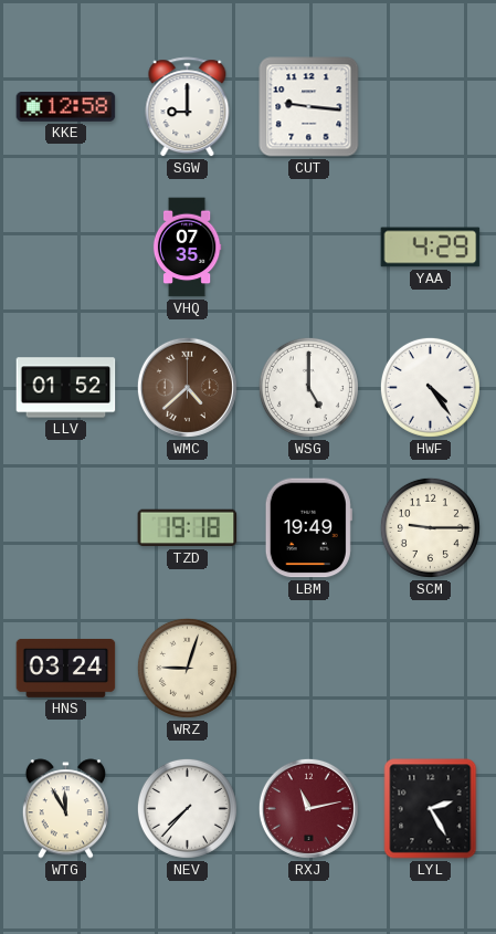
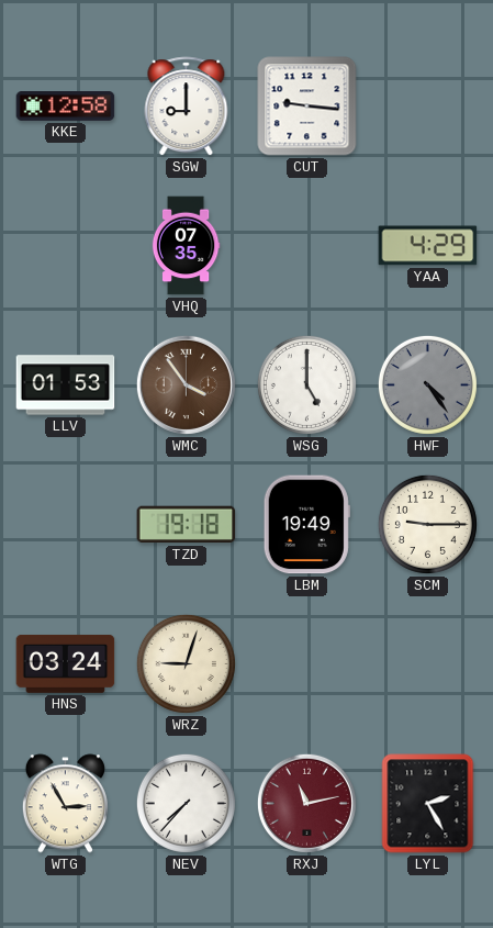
LLV: 01:52 -> 01:53
WMC: 4:38 -> 3:54
HWF dial: white -> grey
WTG: 11:55 -> 2:55
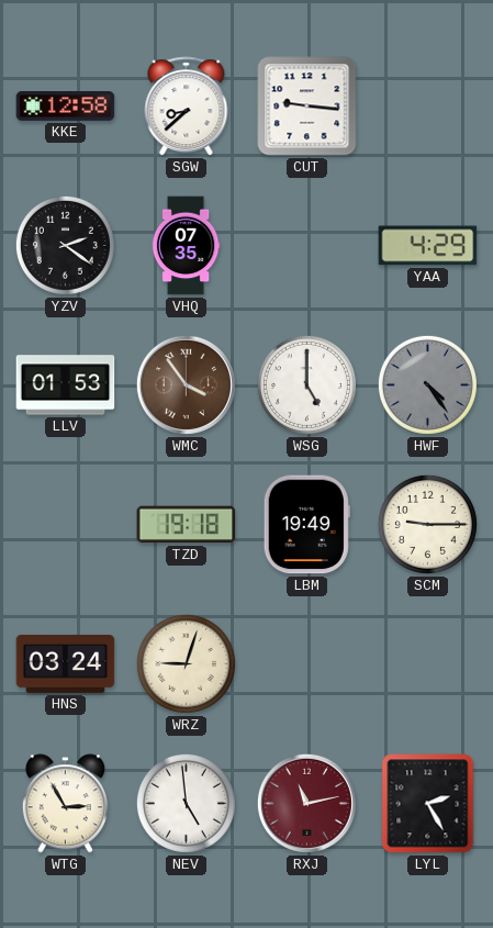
SGW: 9:00 -> 8:38
YZV: none -> 2:21
NEV: 7:37 -> 4:59
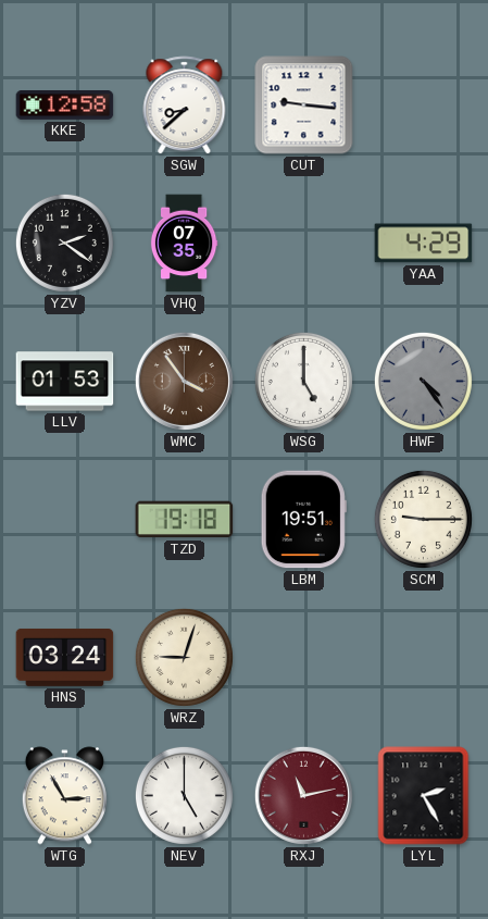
LBM: 19:49 -> 19:51
NEV: 4:59 -> 5:00
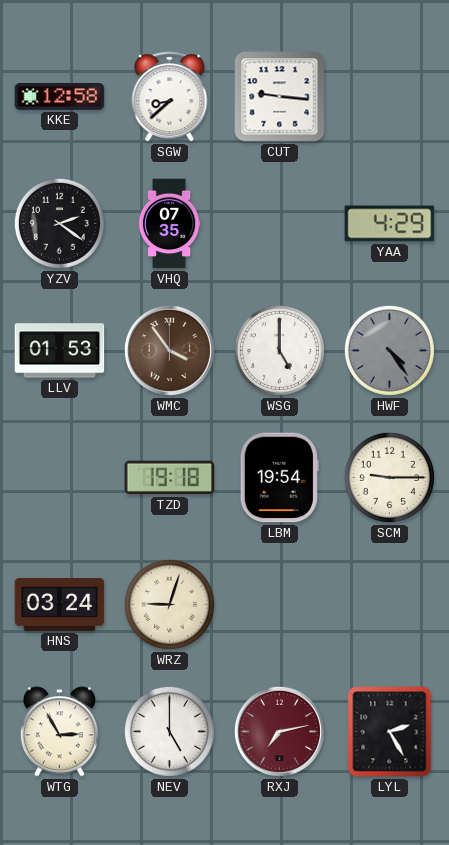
LBM: 19:51 -> 19:54
RXJ: 11:13 -> 7:13
